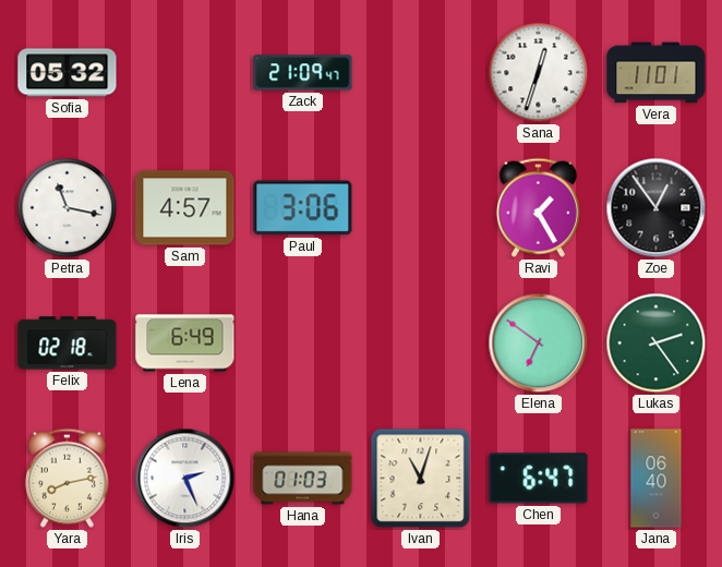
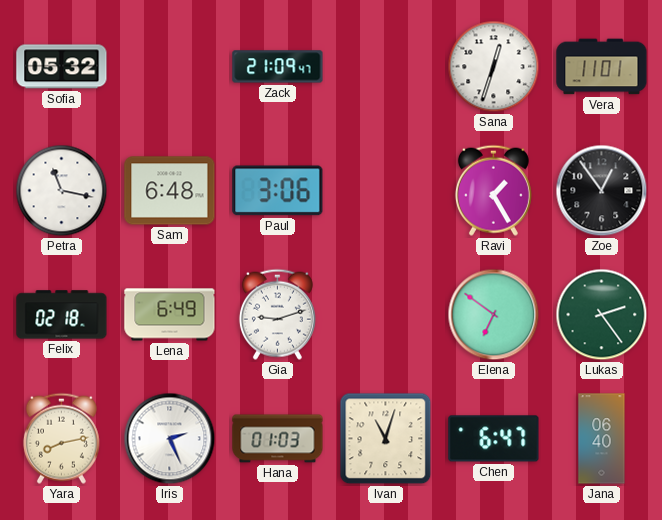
Sam: 4:57 -> 6:48
Gia: none -> 9:12
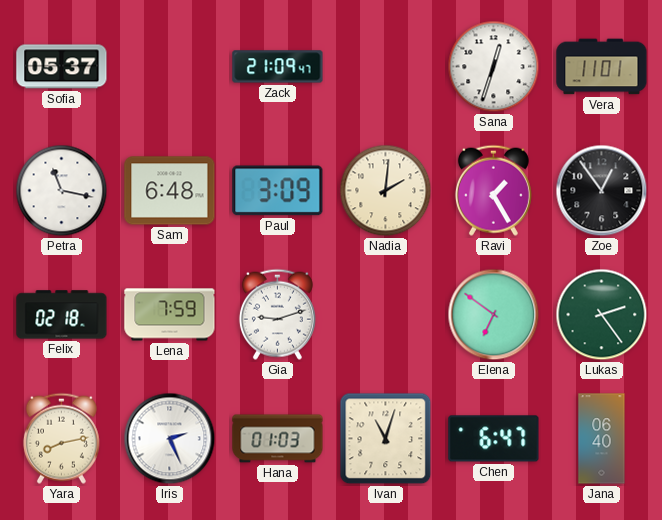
Sofia: 05:32 -> 05:37
Paul: 3:06 -> 3:09
Nadia: none -> 2:01
Lena: 6:49 -> 7:59
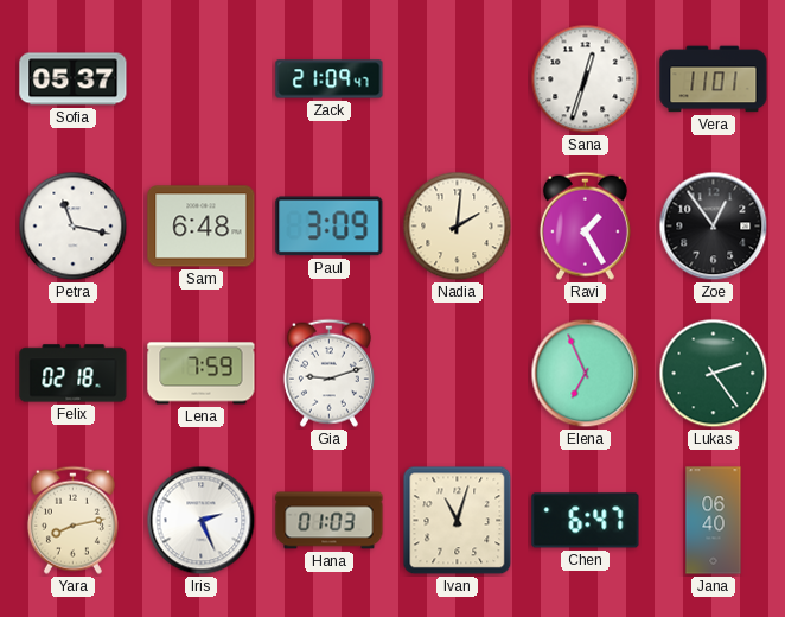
Elena: 6:51 -> 6:56
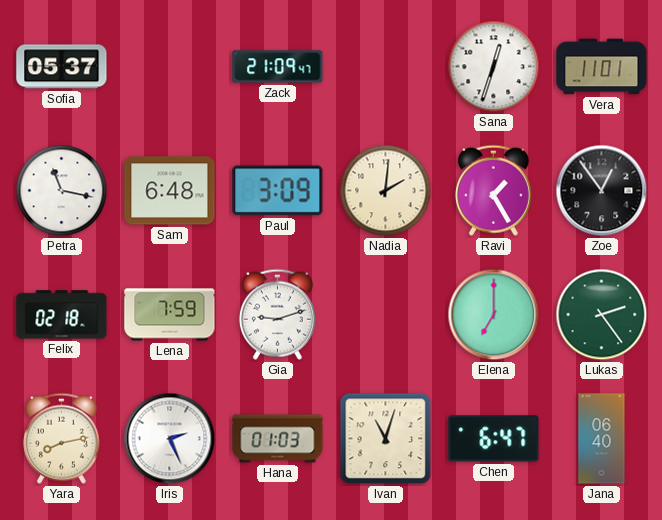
Elena: 6:56 -> 7:00
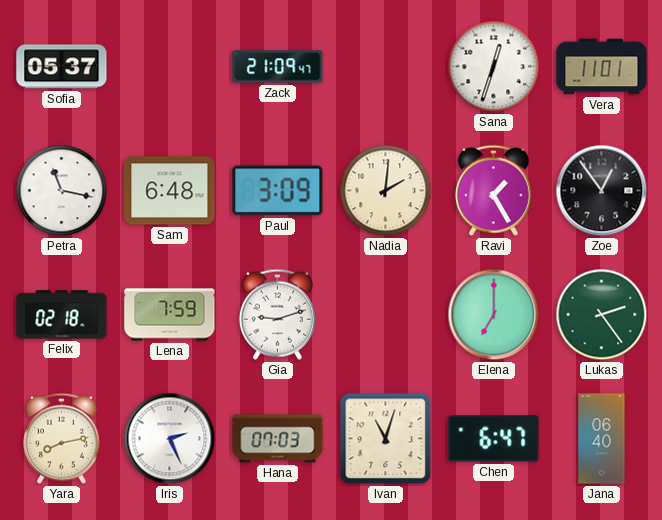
Hana: 01:03 -> 07:03
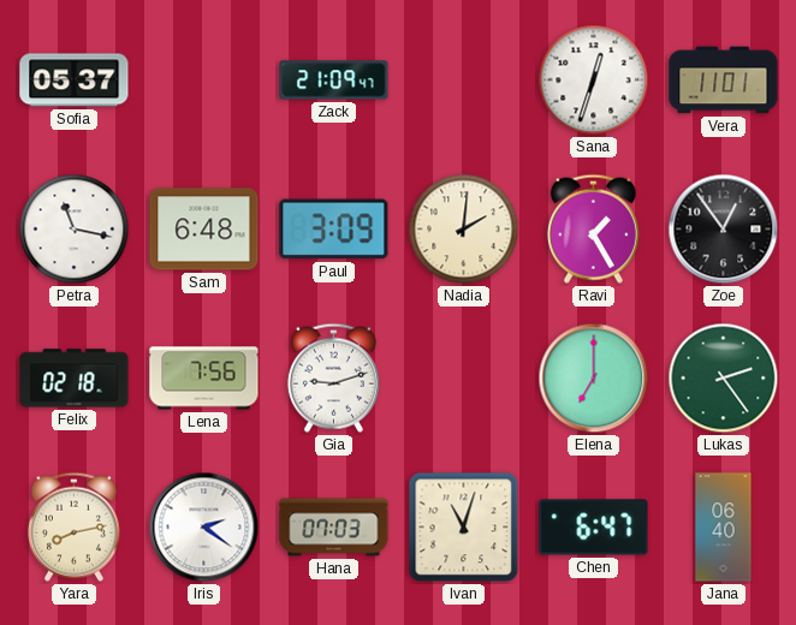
Lena: 7:59 -> 7:56
Iris: 2:26 -> 2:21
